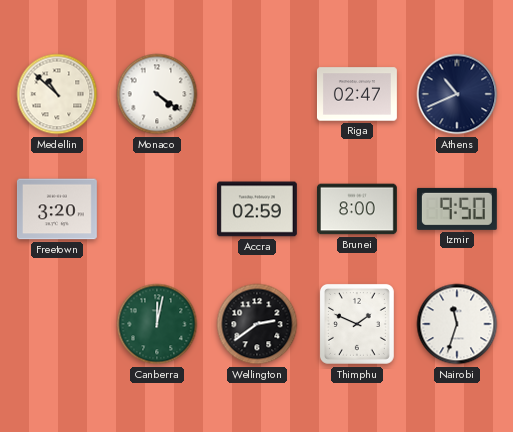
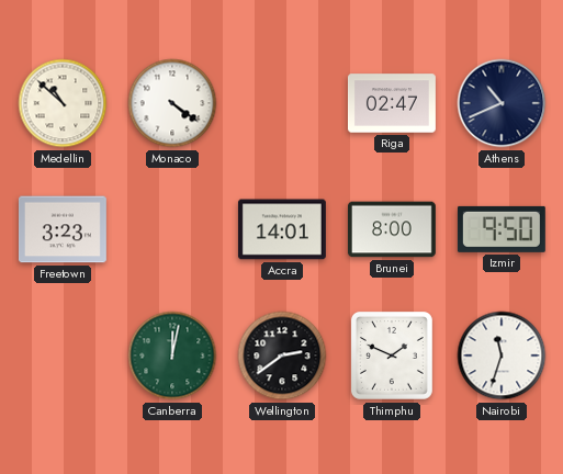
Freetown: 3:20 -> 3:23
Accra: 02:59 -> 14:01
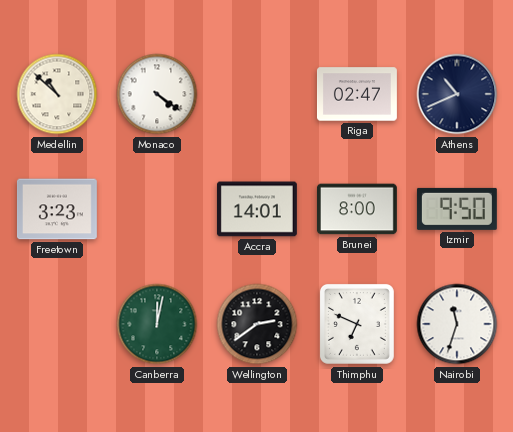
Thimphu: 1:49 -> 6:49
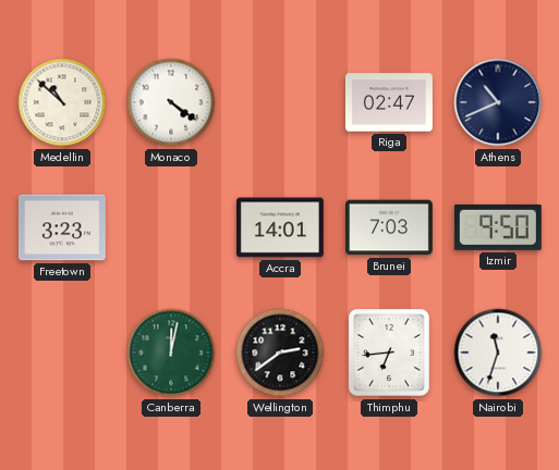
Brunei: 8:00 -> 7:03
Thimphu: 6:49 -> 6:44
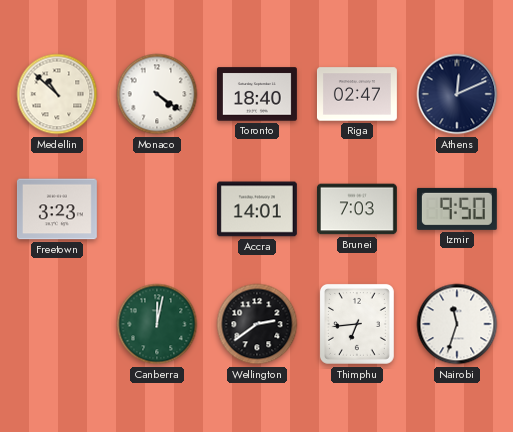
Toronto: none -> 18:40
Athens: 10:41 -> 12:11
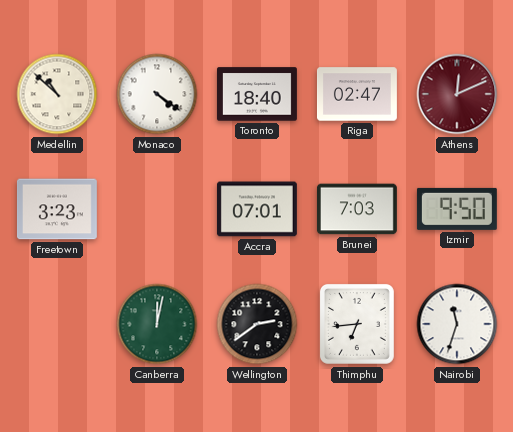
Athens dial: navy -> burgundy
Accra: 14:01 -> 07:01
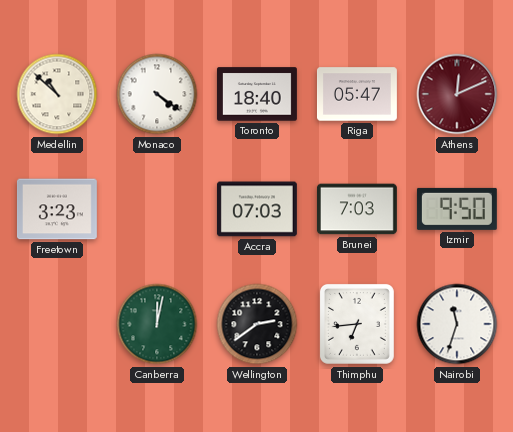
Riga: 02:47 -> 05:47
Accra: 07:01 -> 07:03
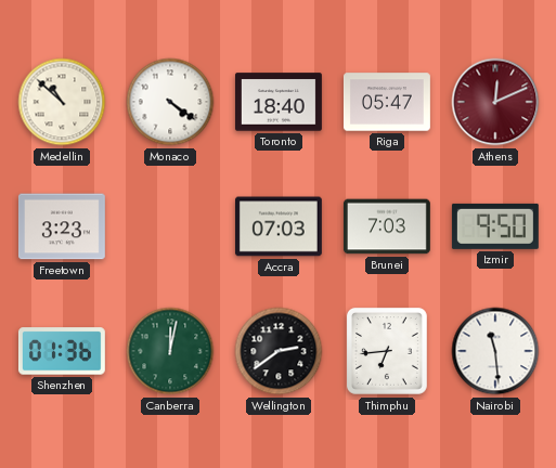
Shenzhen: none -> 01:36
Nairobi: 11:33 -> 11:29
